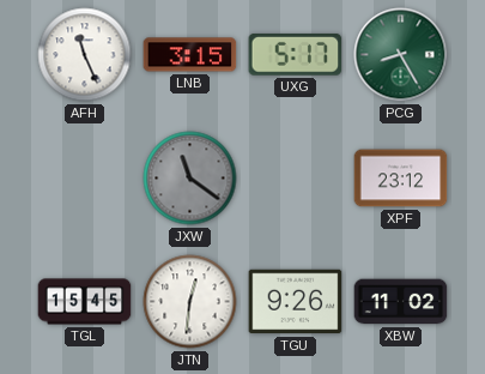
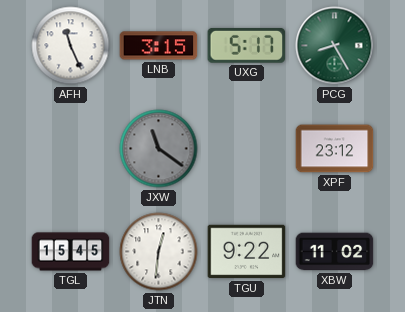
TGU: 9:26 -> 9:22
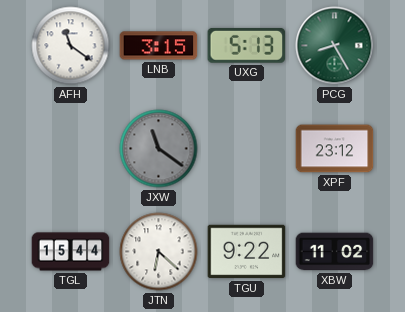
AFH: 11:26 -> 11:21
UXG: 5:17 -> 5:13
TGL: 15:45 -> 15:44
JTN: 12:31 -> 6:22
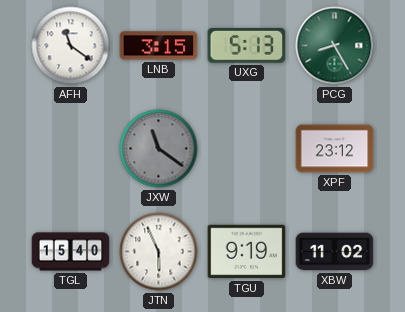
TGL: 15:44 -> 15:40
JTN: 6:22 -> 5:56
TGU: 9:22 -> 9:19
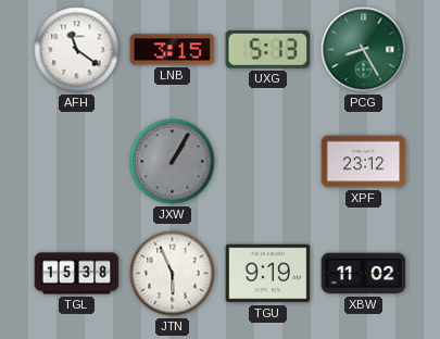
JXW: 11:21 -> 1:05
TGL: 15:40 -> 15:38
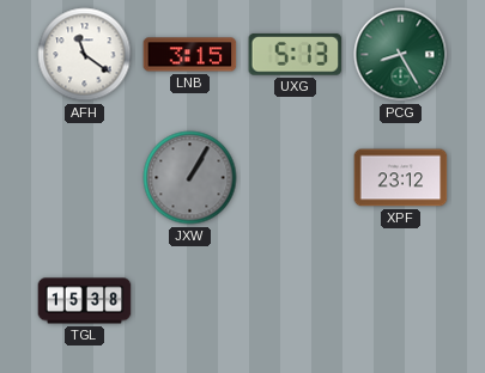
JTN: 5:56 -> none
TGU: 9:19 -> none
XBW: 11:02 -> none
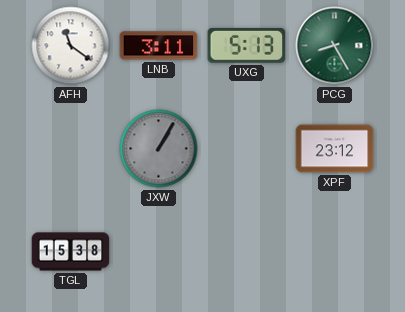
LNB: 3:15 -> 3:11
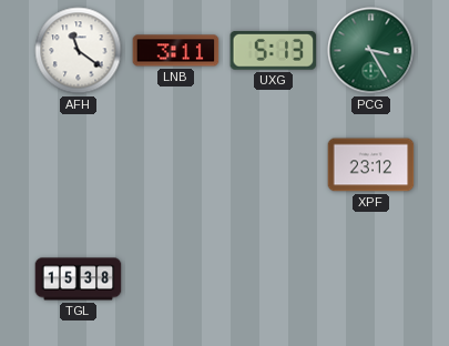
PCG: 8:25 -> 3:25
JXW: 1:05 -> none
